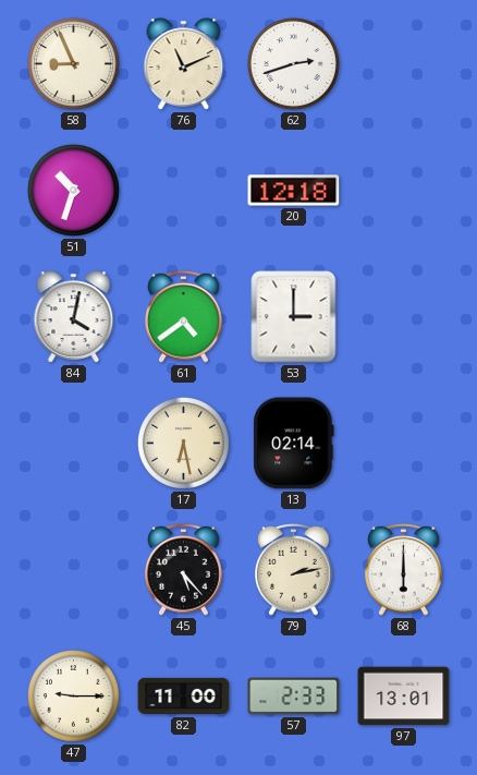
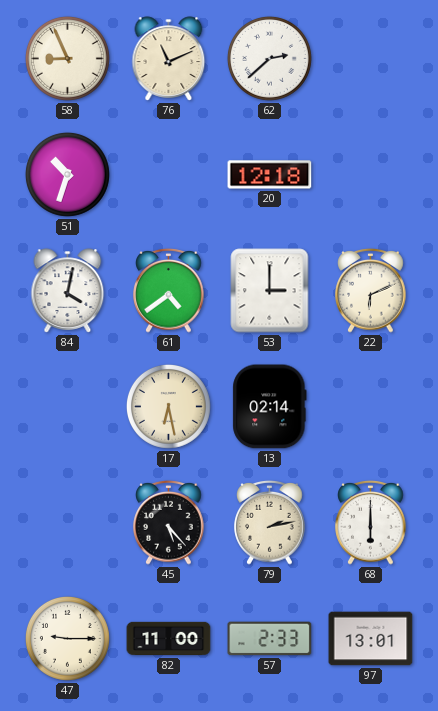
62: 2:42 -> 2:38
22: none -> 6:11
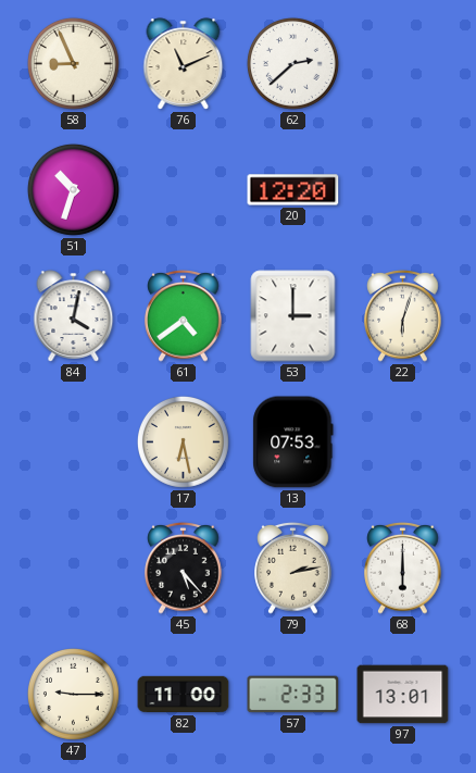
20: 12:18 -> 12:20
22: 6:11 -> 6:03
13: 02:14 -> 07:53
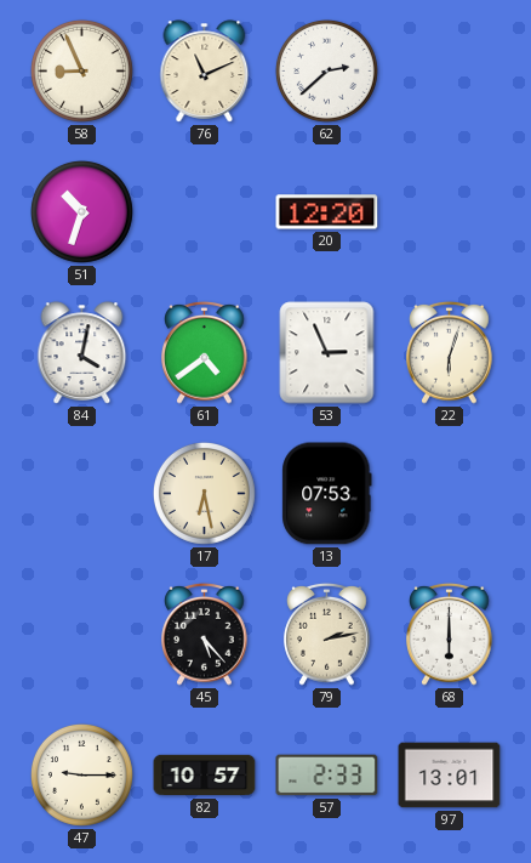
53: 3:00 -> 2:56
82: 11:00 -> 10:57
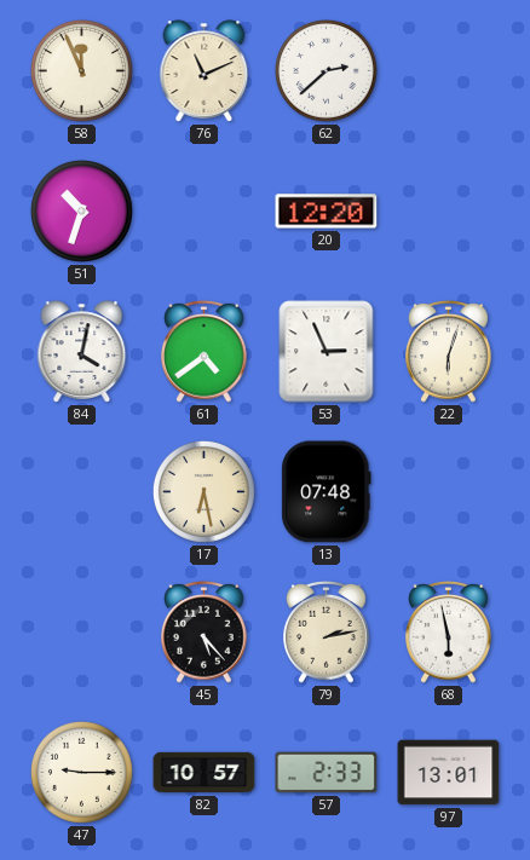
58: 8:56 -> 11:56
13: 07:53 -> 07:48
68: 6:00 -> 5:58
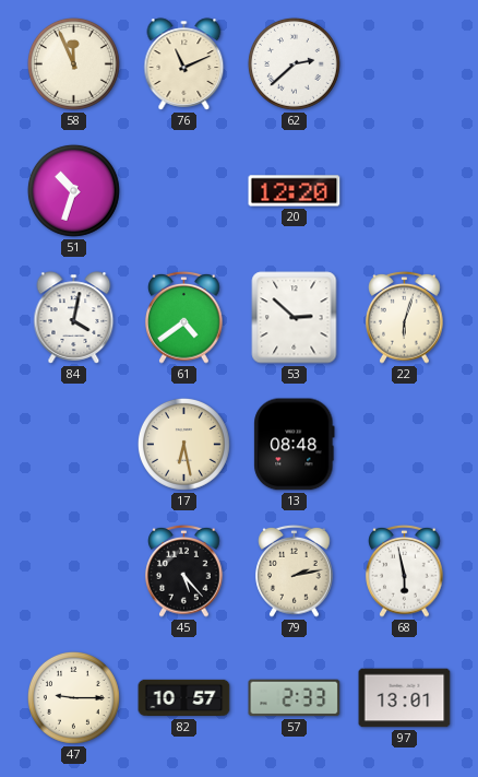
53: 2:56 -> 2:52
13: 07:48 -> 08:48
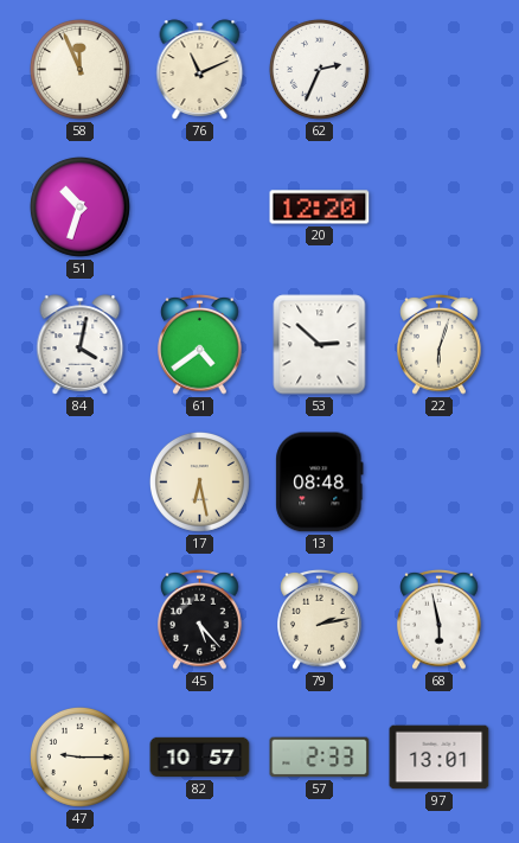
62: 2:38 -> 2:34
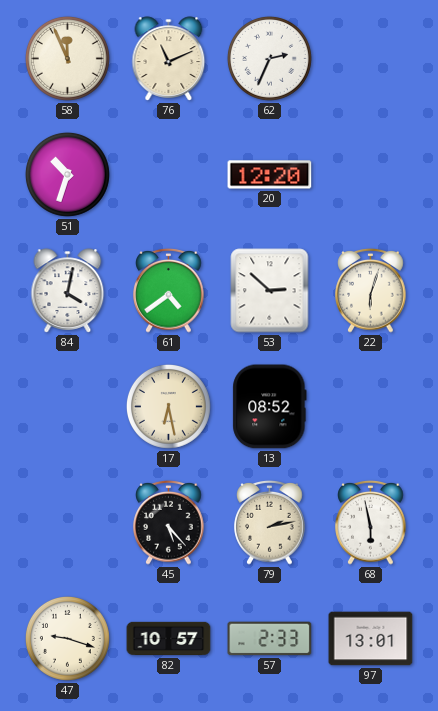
13: 08:48 -> 08:52
47: 9:15 -> 9:18
